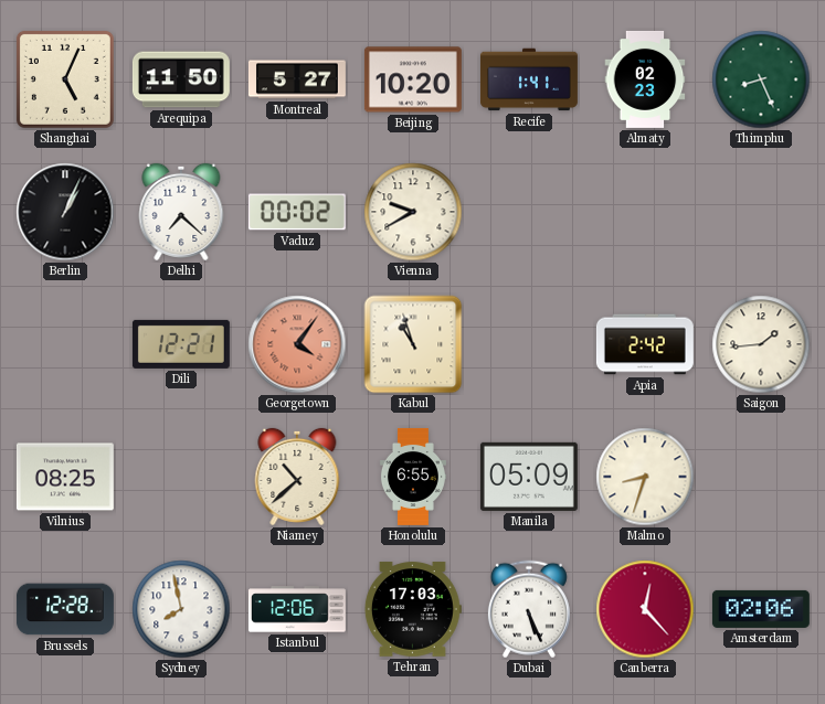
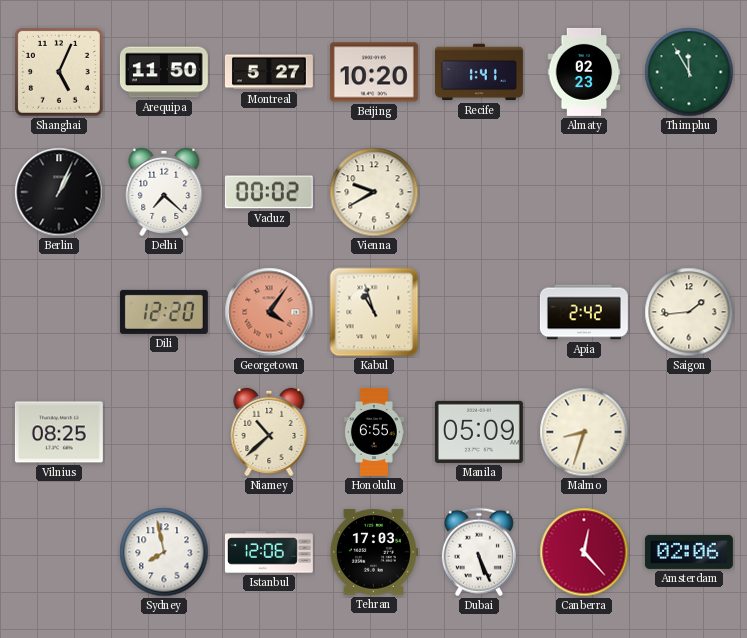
Thimphu: 8:26 -> 11:55
Dili: 12:21 -> 12:20
Brussels: 12:28 -> none
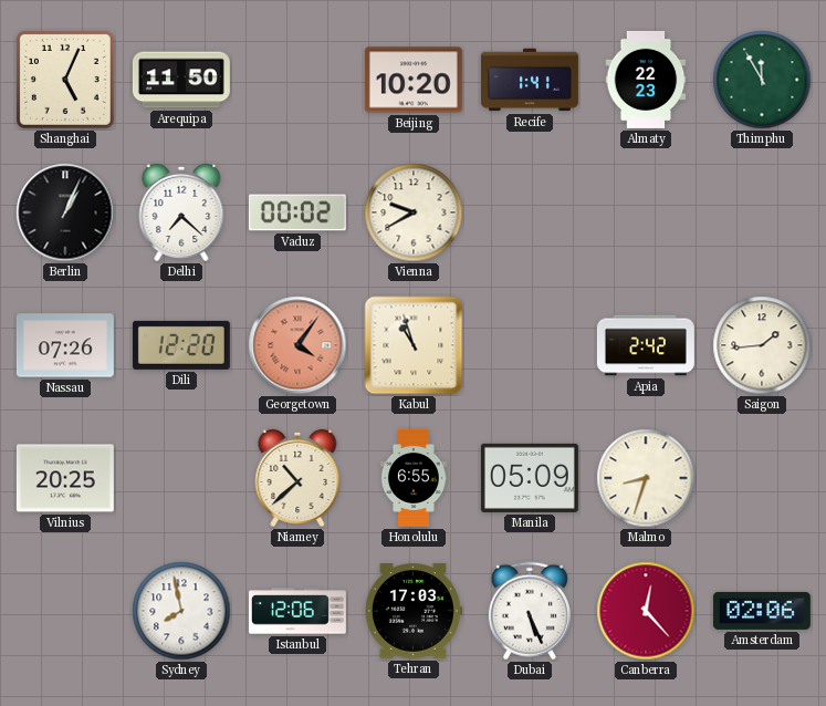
Montreal: 5:27 -> none
Almaty: 02:23 -> 22:23
Nassau: none -> 07:26
Vilnius: 08:25 -> 20:25
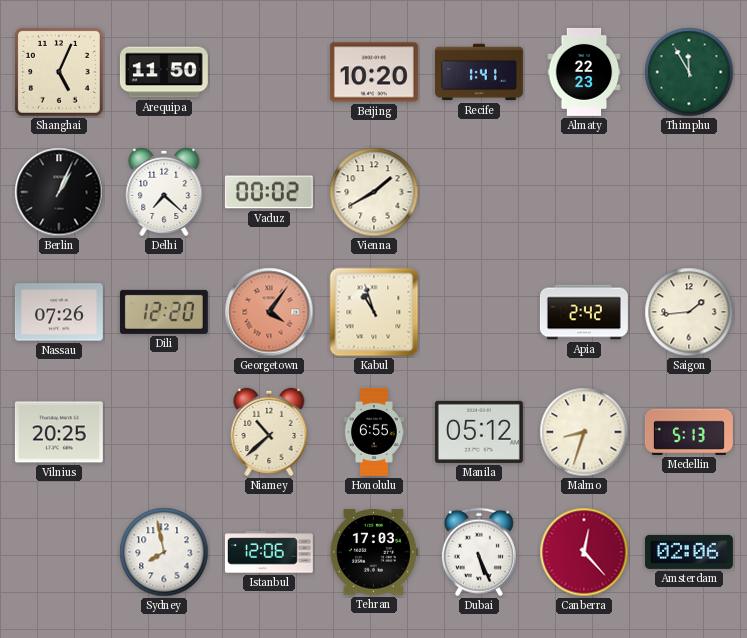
Vienna: 9:40 -> 1:40
Manila: 05:09 -> 05:12
Medellin: none -> 5:13
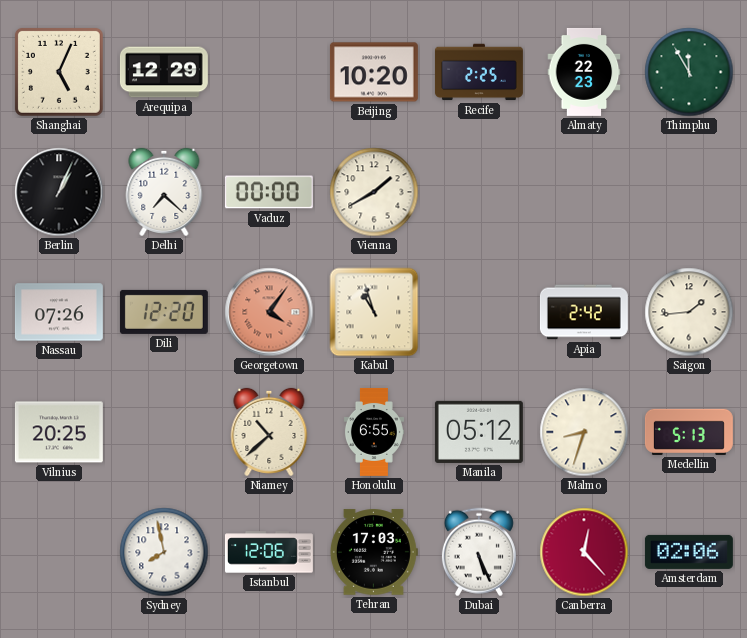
Arequipa: 11:50 -> 12:29
Recife: 1:41 -> 2:25
Vaduz: 00:02 -> 00:00
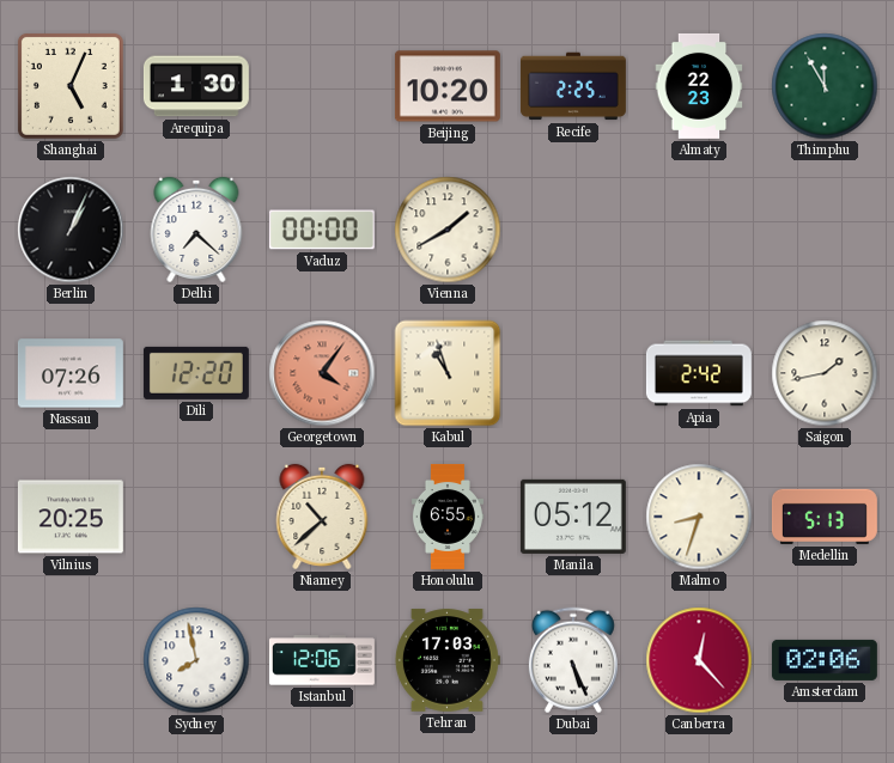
Arequipa: 12:29 -> 1:30
Saigon: 1:44 -> 1:43
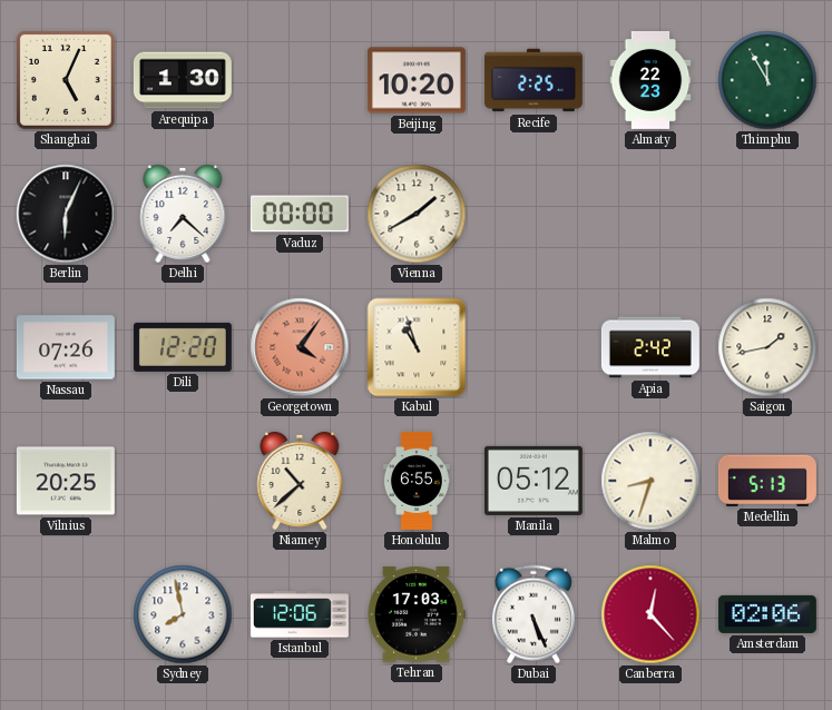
Berlin: 1:04 -> 6:04
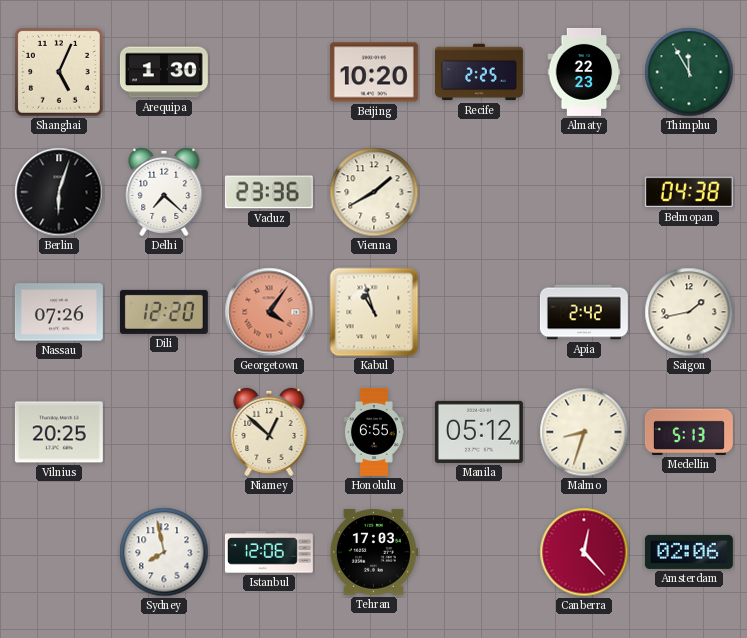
Berlin: 6:04 -> 6:03
Vaduz: 00:00 -> 23:36
Belmopan: none -> 04:38
Niamey: 10:38 -> 12:52
Dubai: 5:26 -> none
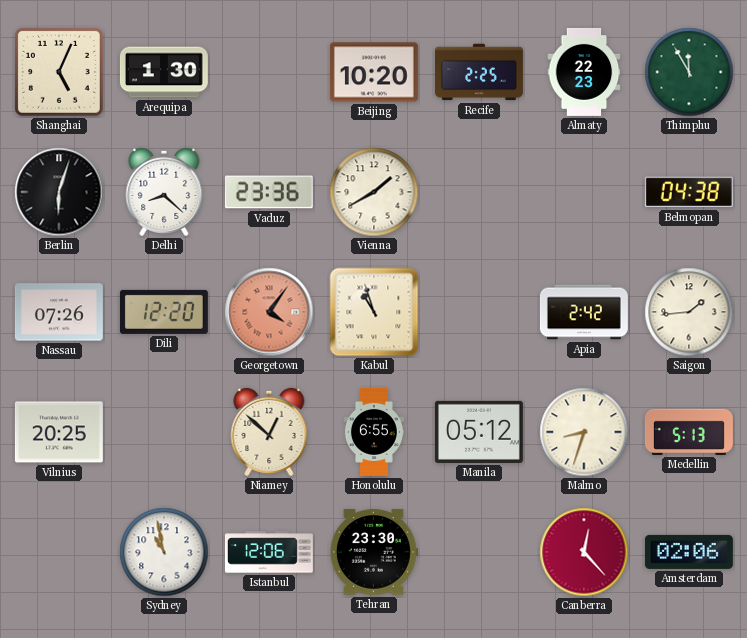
Delhi: 7:22 -> 8:22
Saigon: 1:43 -> 1:44
Sydney: 7:58 -> 10:58
Tehran: 17:03 -> 23:30
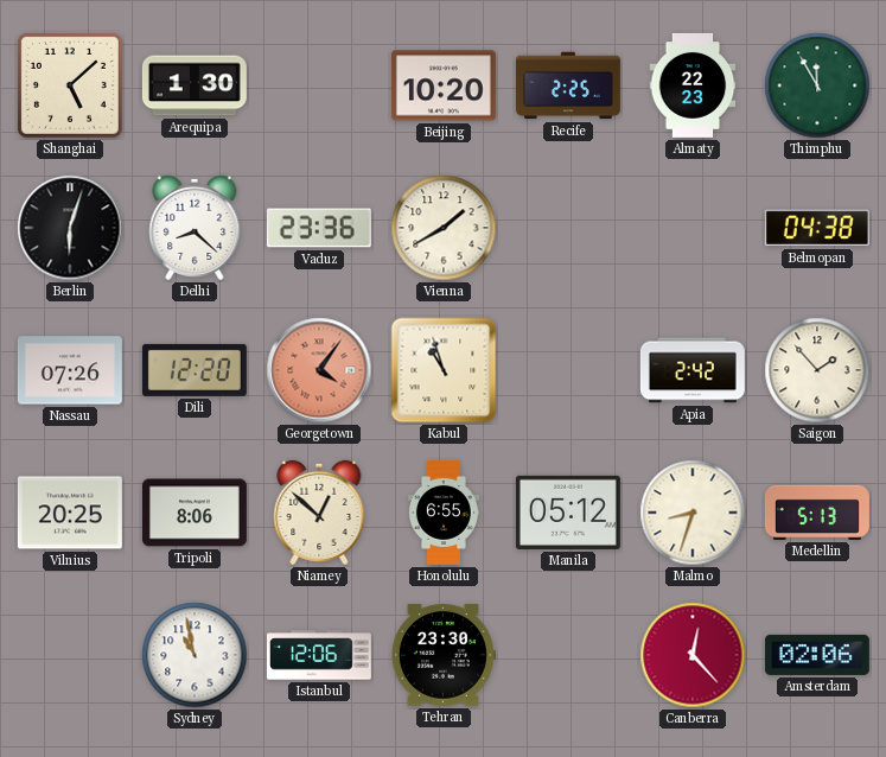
Shanghai: 5:04 -> 5:08
Saigon: 1:44 -> 1:53
Tripoli: none -> 8:06
